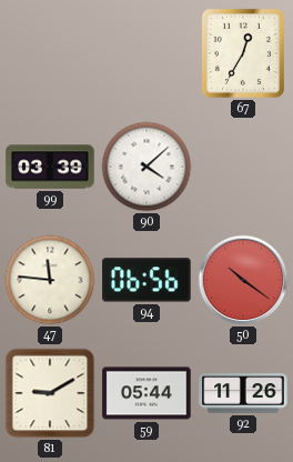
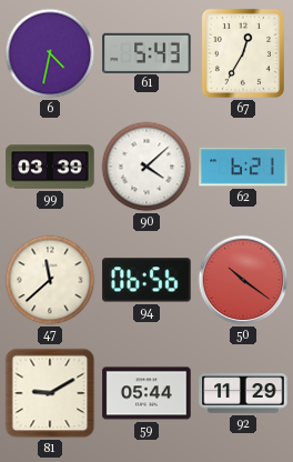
6: none -> 4:32
61: none -> 5:43
62: none -> 6:21
47: 11:46 -> 11:38
92: 11:26 -> 11:29
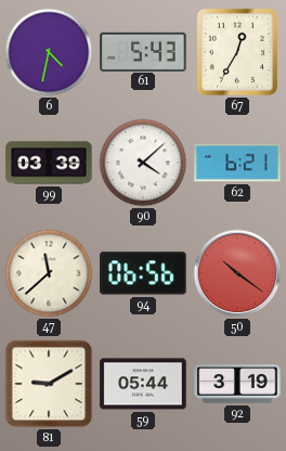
92: 11:29 -> 3:19
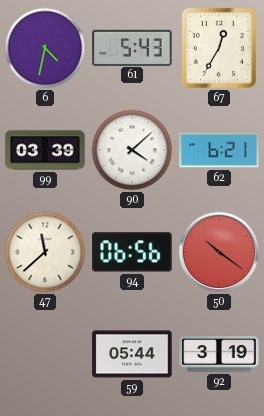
81: 9:10 -> none
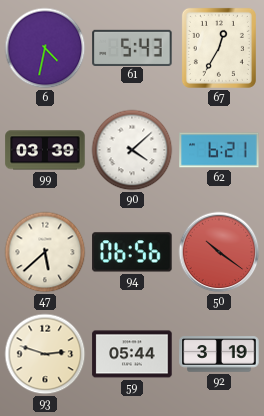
47: 11:38 -> 5:38
93: none -> 2:48
